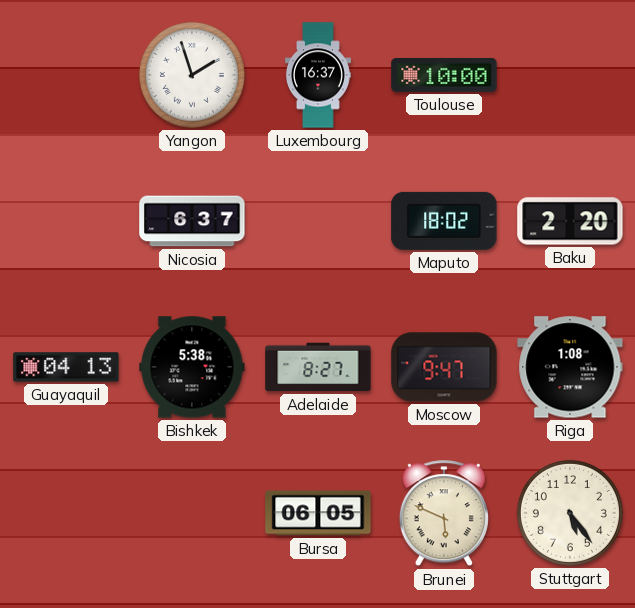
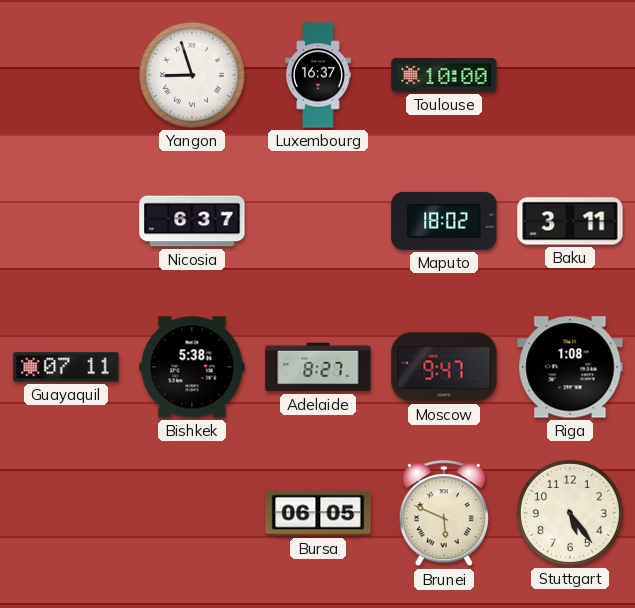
Yangon: 1:57 -> 8:57
Baku: 2:20 -> 3:11
Guayaquil: 04:13 -> 07:11
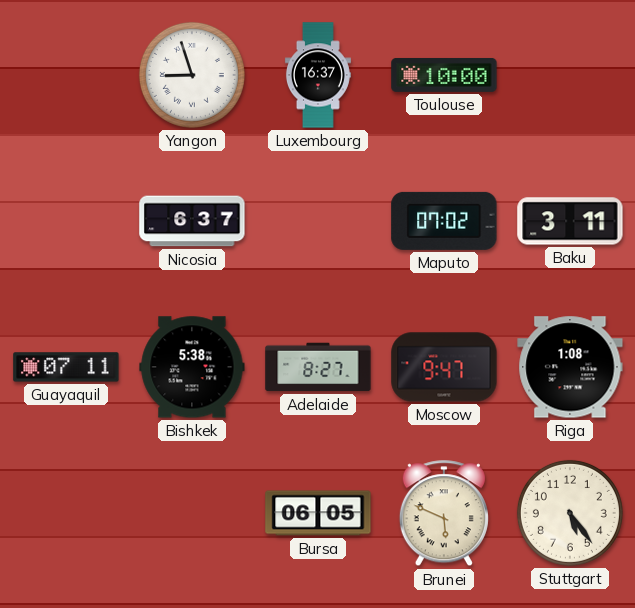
Maputo: 18:02 -> 07:02
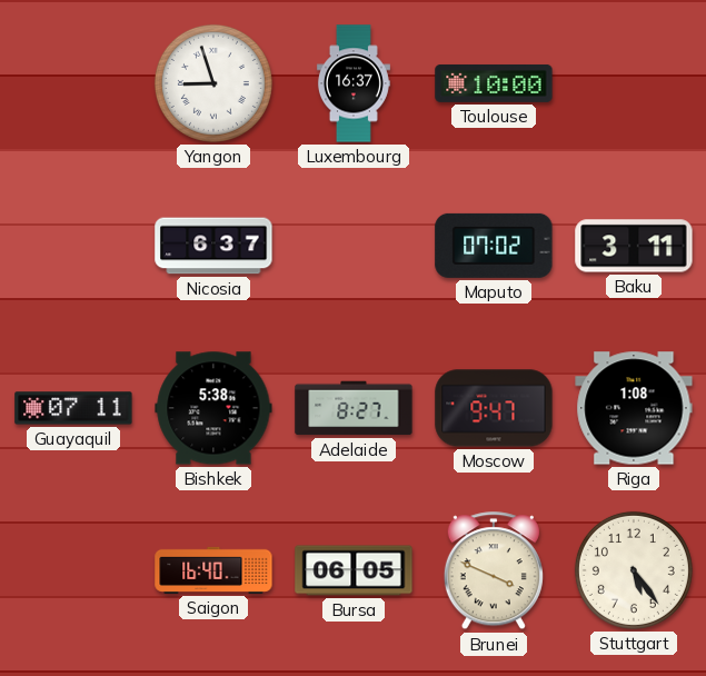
Saigon: none -> 16:40
Brunei: 5:49 -> 3:49
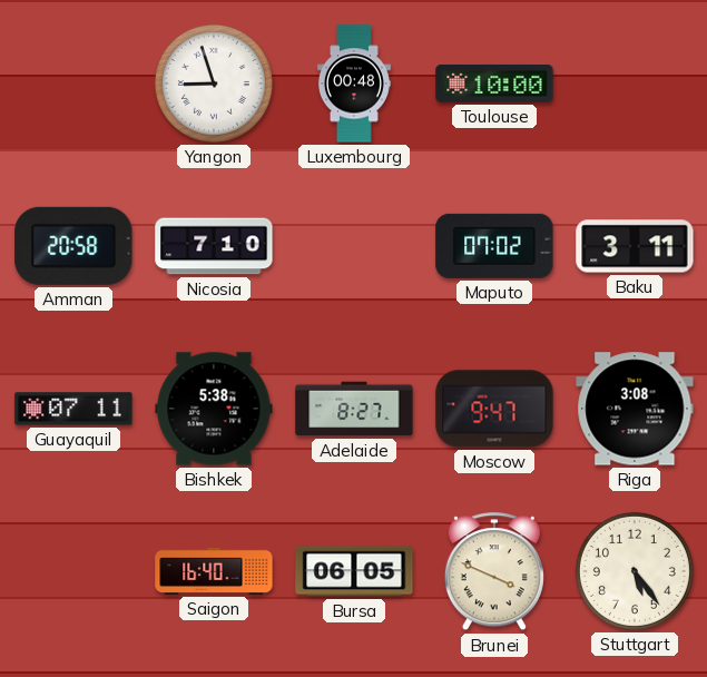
Luxembourg: 16:37 -> 00:48
Amman: none -> 20:58
Nicosia: 6:37 -> 7:10
Riga: 1:08 -> 3:08
